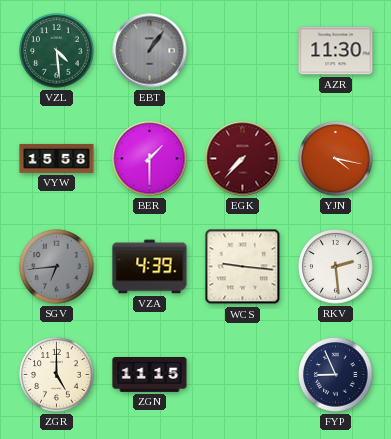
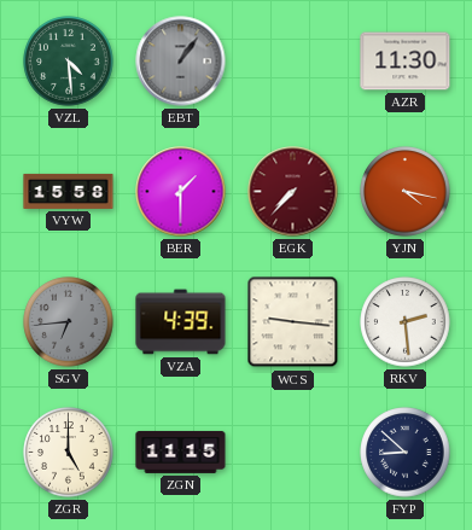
FYP: 8:56 -> 8:52
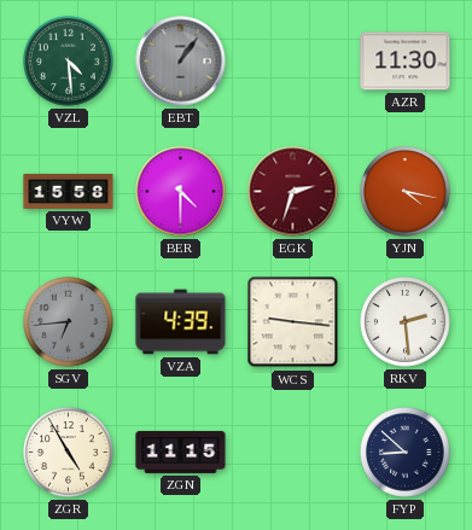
BER: 1:30 -> 4:30
EGK: 7:37 -> 2:33
ZGR: 5:00 -> 4:55
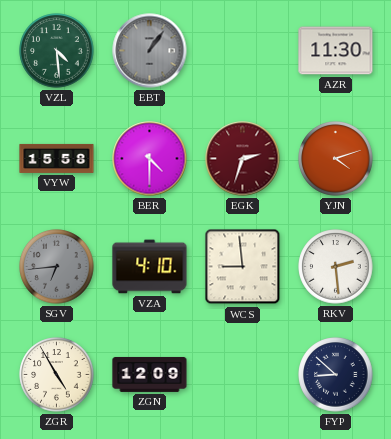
YJN: 4:17 -> 4:12
VZA: 4:39 -> 4:10
WCS: 9:16 -> 8:59
ZGN: 11:15 -> 12:09
